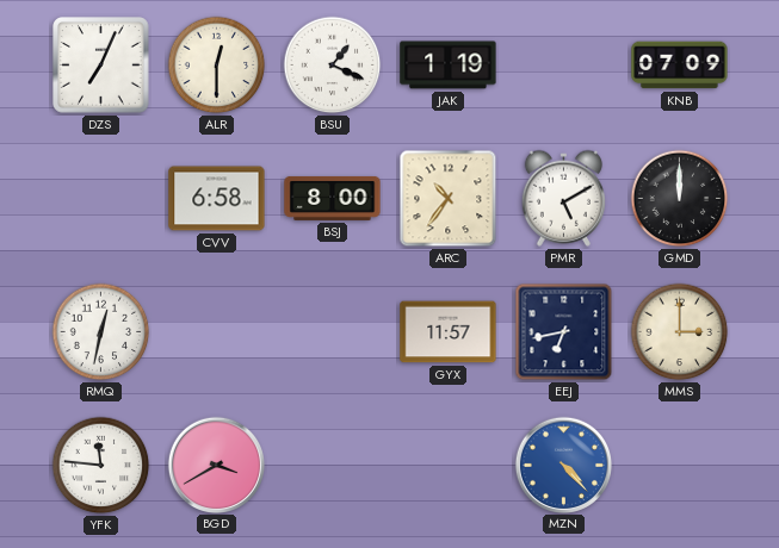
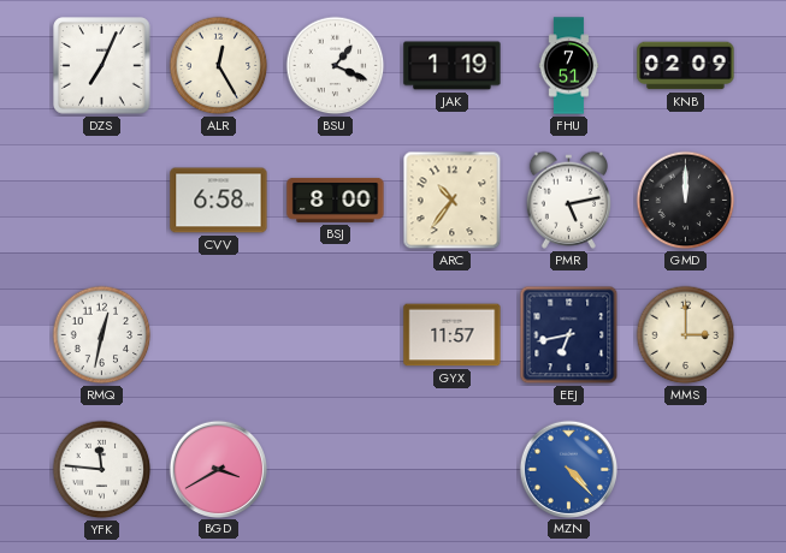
ALR: 12:30 -> 12:25
FHU: none -> 7:51
KNB: 07:09 -> 02:09
PMR: 5:10 -> 5:13
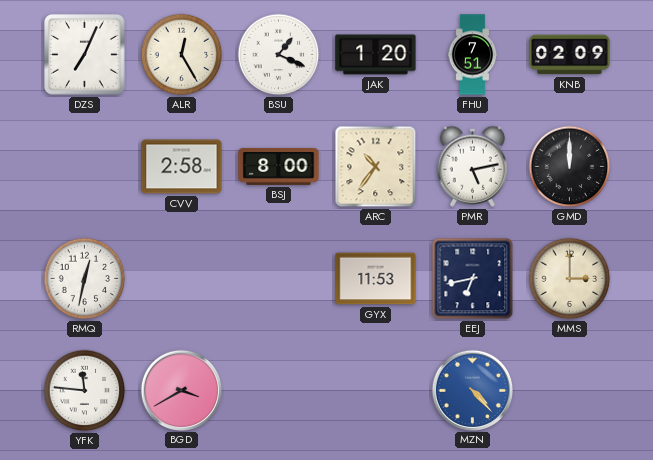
JAK: 1:19 -> 1:20
CVV: 6:58 -> 2:58
GYX: 11:57 -> 11:53
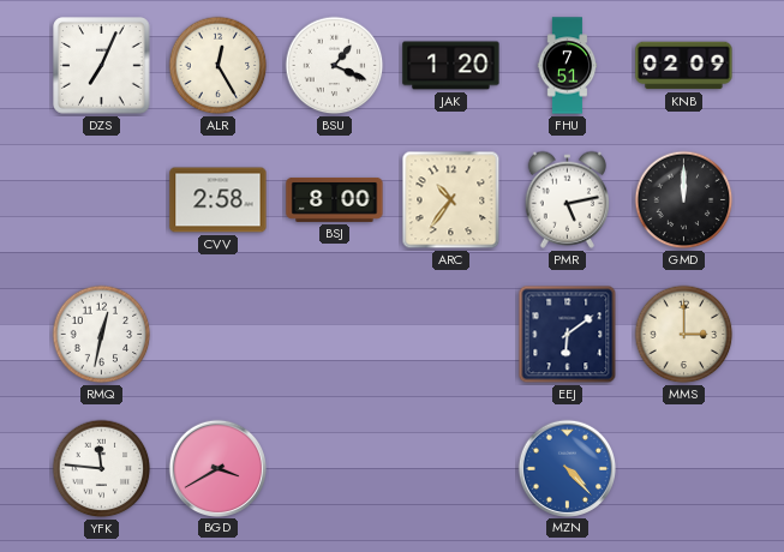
GYX: 11:53 -> none
EEJ: 6:43 -> 6:09
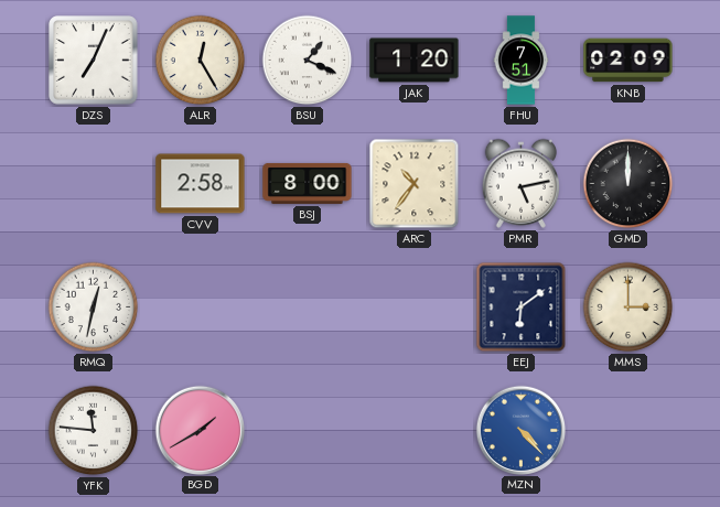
BGD: 3:40 -> 1:40
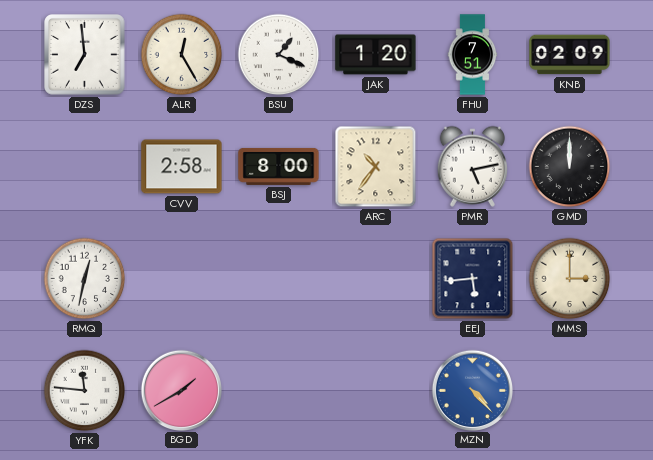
DZS: 7:04 -> 6:59
EEJ: 6:09 -> 5:44
